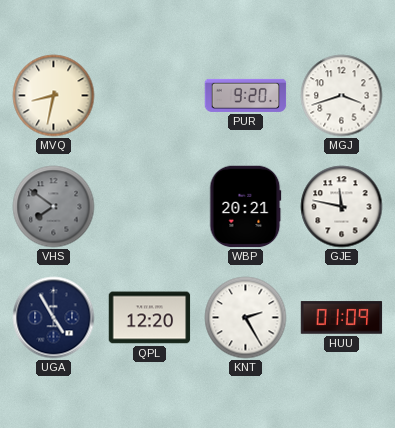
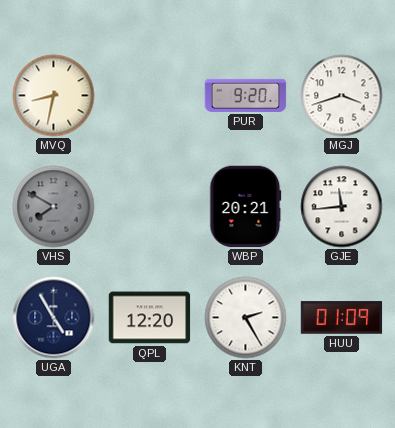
VHS: 7:51 -> 7:50
GJE: 11:47 -> 11:44
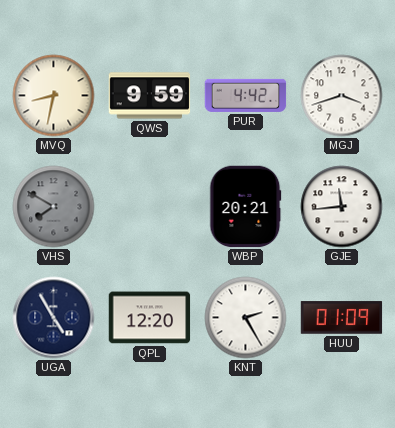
QWS: none -> 9:59
PUR: 9:20 -> 4:42
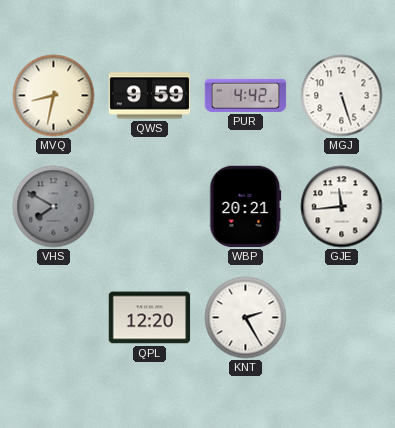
MGJ: 3:42 -> 5:27
UGA: 4:55 -> none
HUU: 01:09 -> none
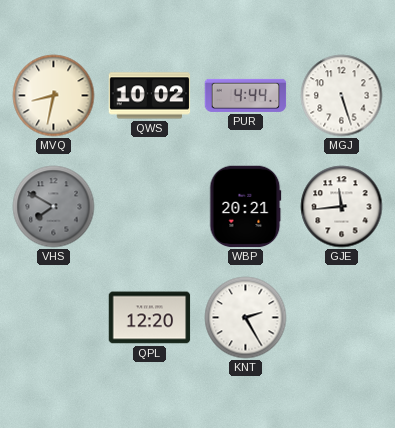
QWS: 9:59 -> 10:02
PUR: 4:42 -> 4:44
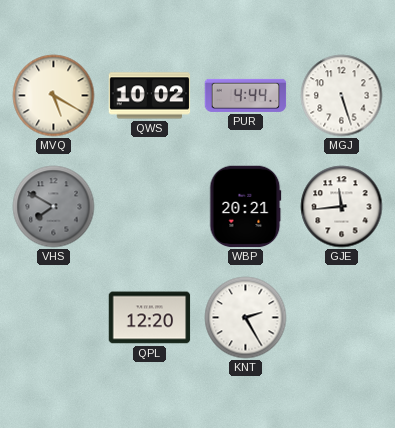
MVQ: 8:32 -> 5:20
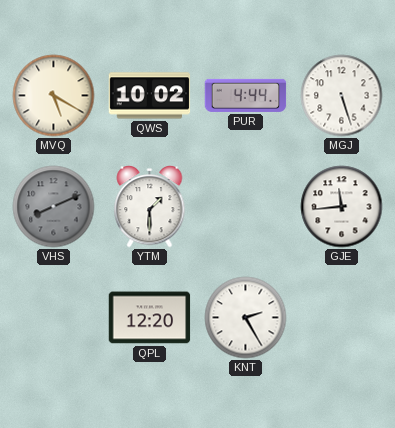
VHS: 7:50 -> 8:11
YTM: none -> 1:30
WBP: 20:21 -> none
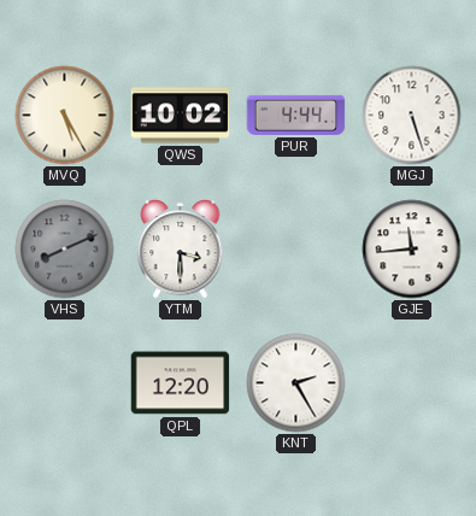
MVQ: 5:20 -> 5:25
YTM: 1:30 -> 3:30
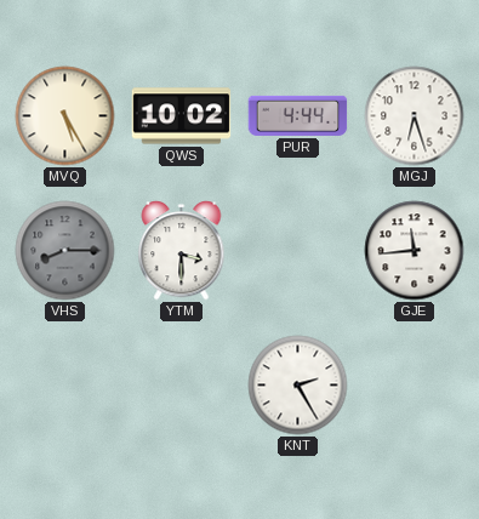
MGJ: 5:27 -> 6:27
VHS: 8:11 -> 8:15
QPL: 12:20 -> none
